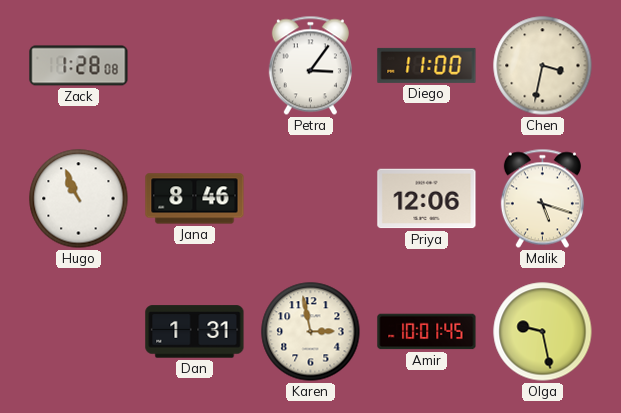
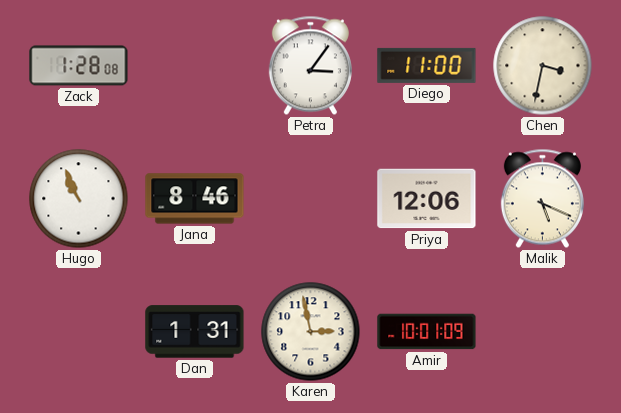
Malik: 5:18 -> 5:19
Amir: 10:01:45 -> 10:01:09
Olga: 9:28 -> none
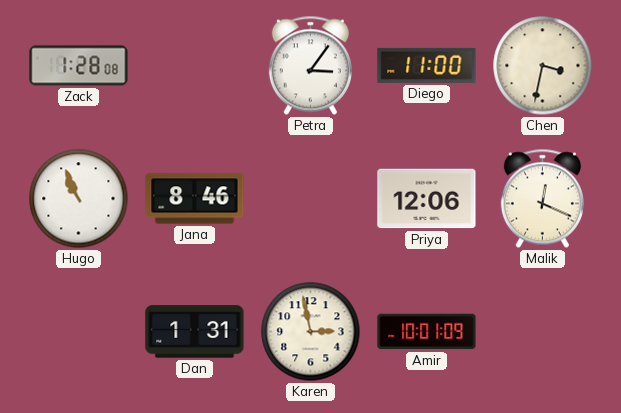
Malik: 5:19 -> 12:19
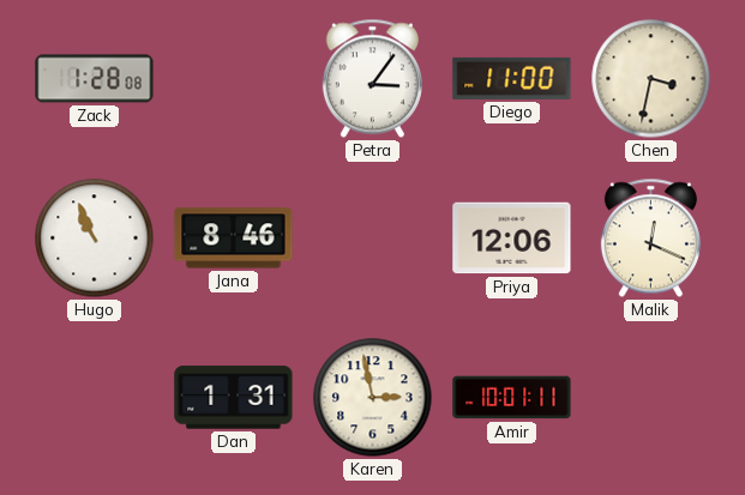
Amir: 10:01:09 -> 10:01:11
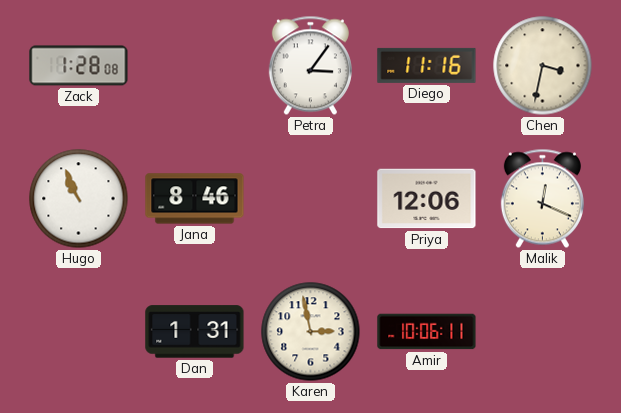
Diego: 11:00 -> 11:16
Amir: 10:01 -> 10:06
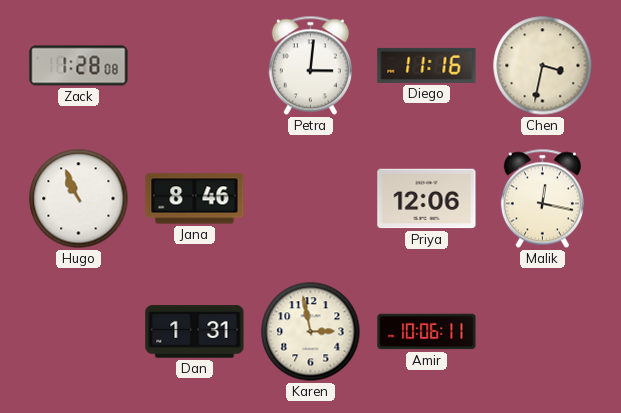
Petra: 3:06 -> 3:01
Malik: 12:19 -> 12:17
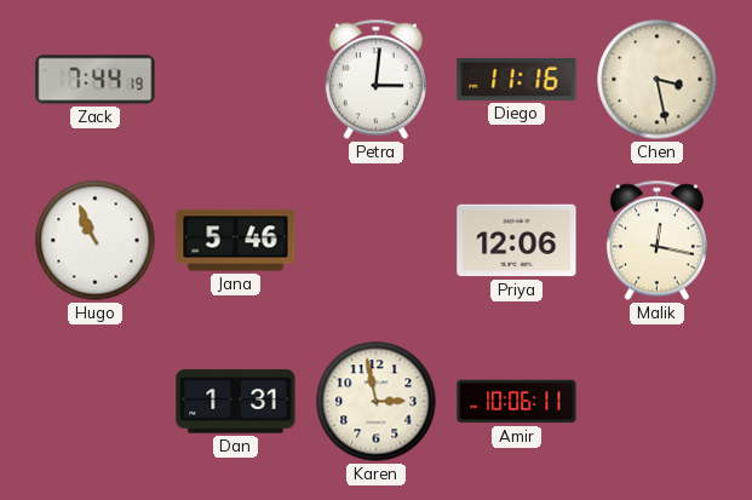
Zack: 1:28 -> 7:44
Chen: 3:32 -> 3:28
Jana: 8:46 -> 5:46
